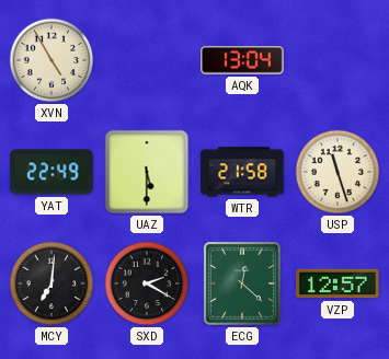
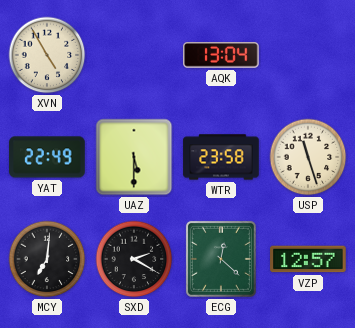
WTR: 21:58 -> 23:58
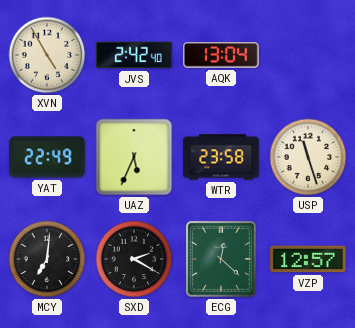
JVS: none -> 2:42
UAZ: 5:30 -> 5:34
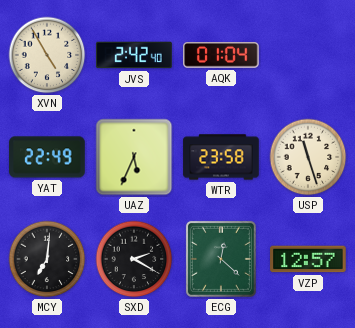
AQK: 13:04 -> 01:04
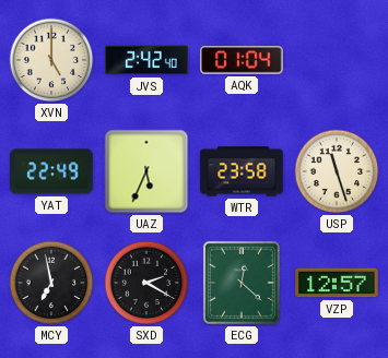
XVN: 4:55 -> 5:00
MCY: 7:01 -> 6:58
